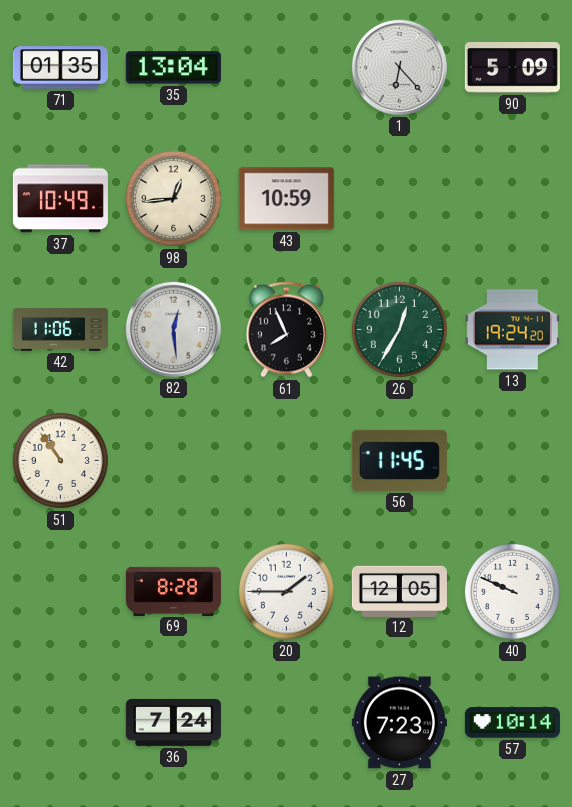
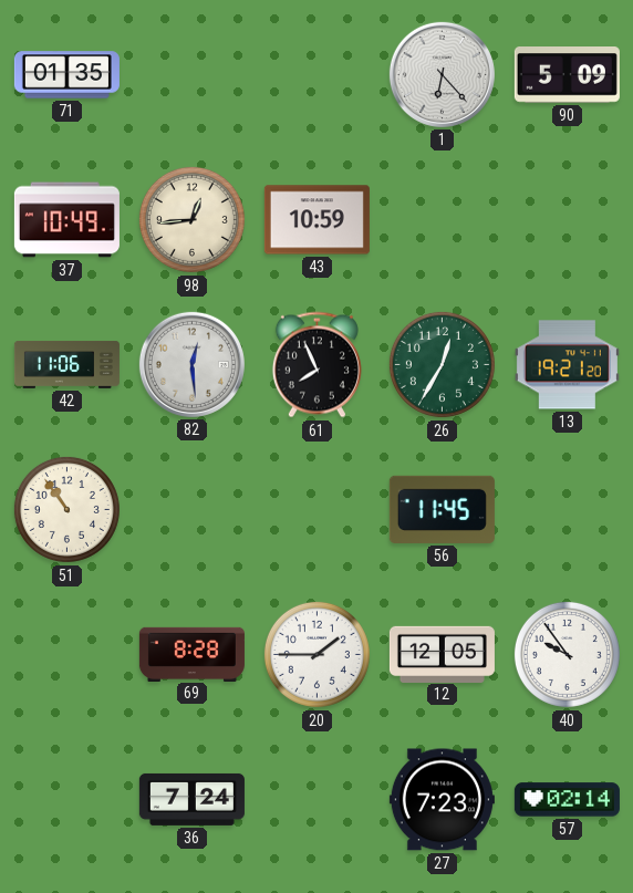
35: 13:04 -> none
13: 19:24 -> 19:21
40: 9:49 -> 9:54
57: 10:14 -> 02:14
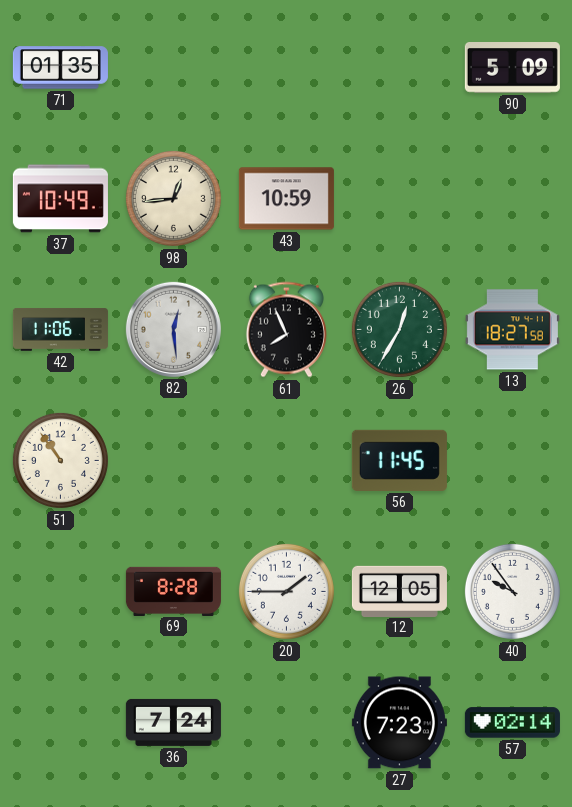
1: 6:23 -> none
13: 19:21 -> 18:27
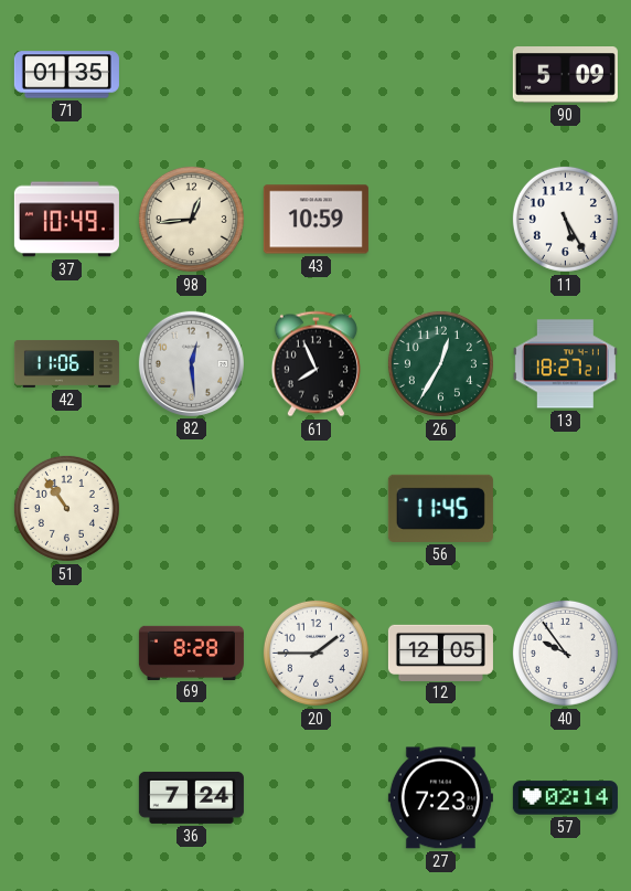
11: none -> 5:25
13: 18:27:58 -> 18:27:21
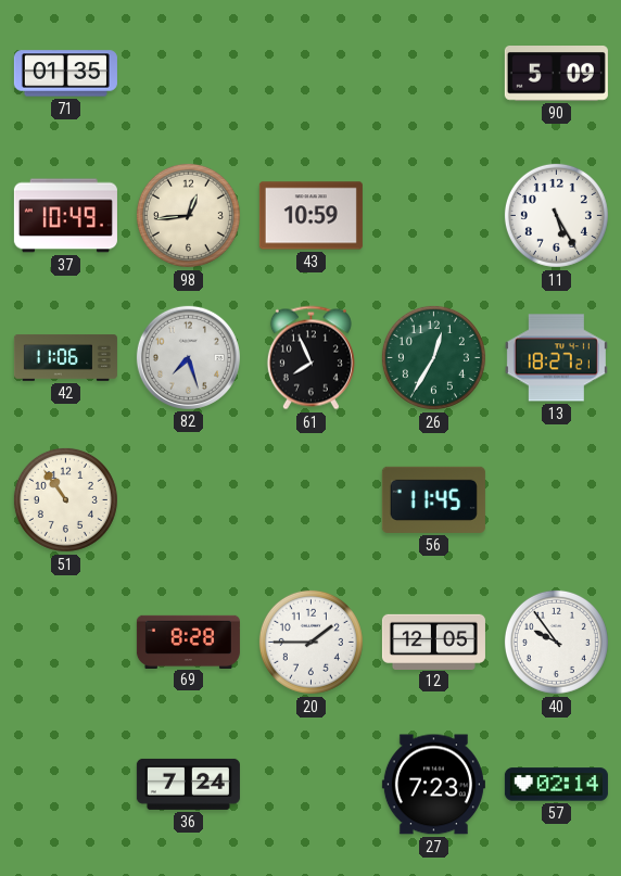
82: 12:29 -> 7:27
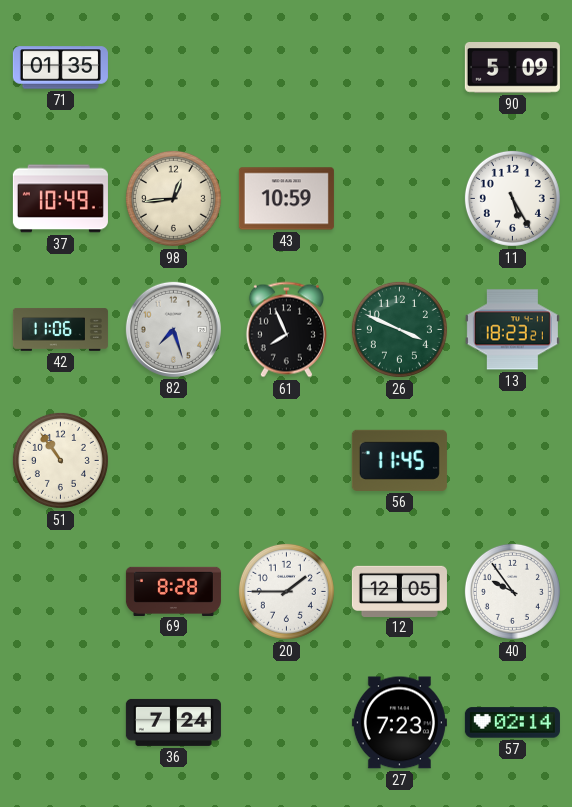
26: 12:35 -> 3:49
13: 18:27 -> 18:23
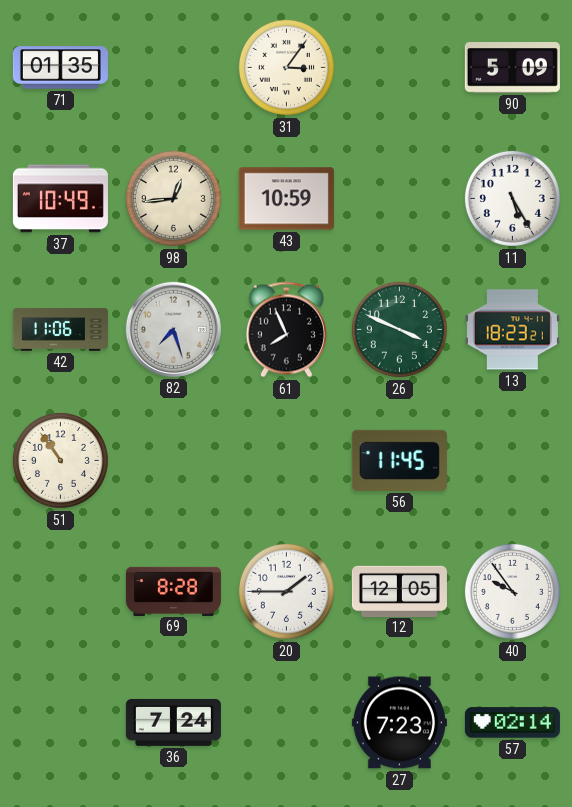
31: none -> 3:06
